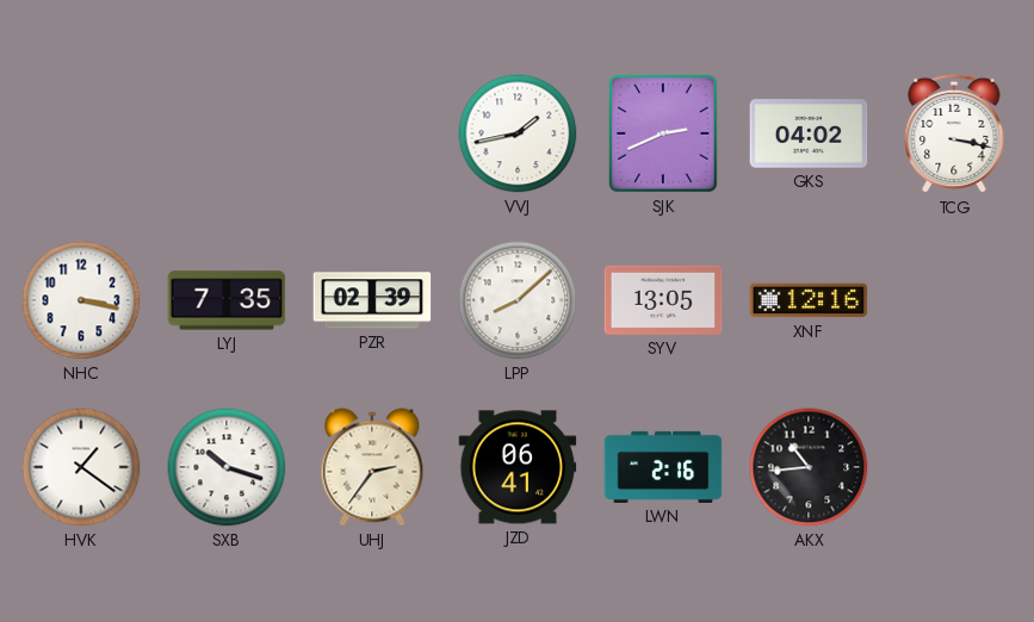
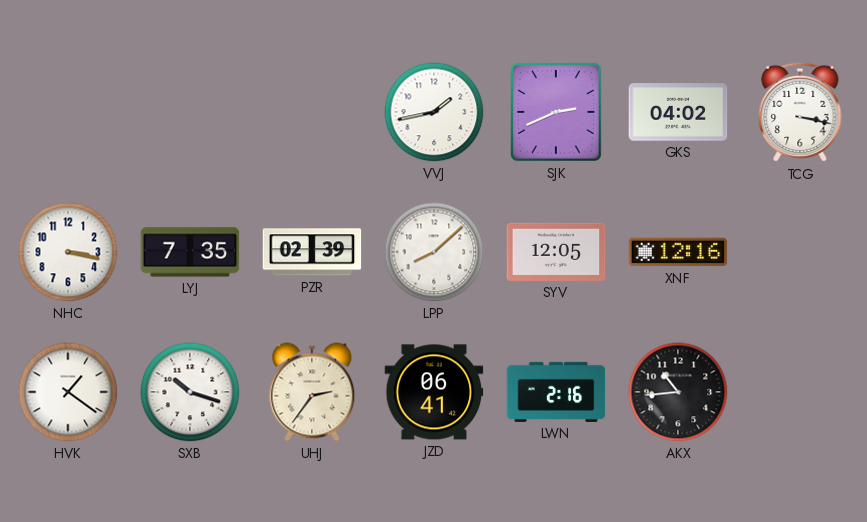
SYV: 13:05 -> 12:05
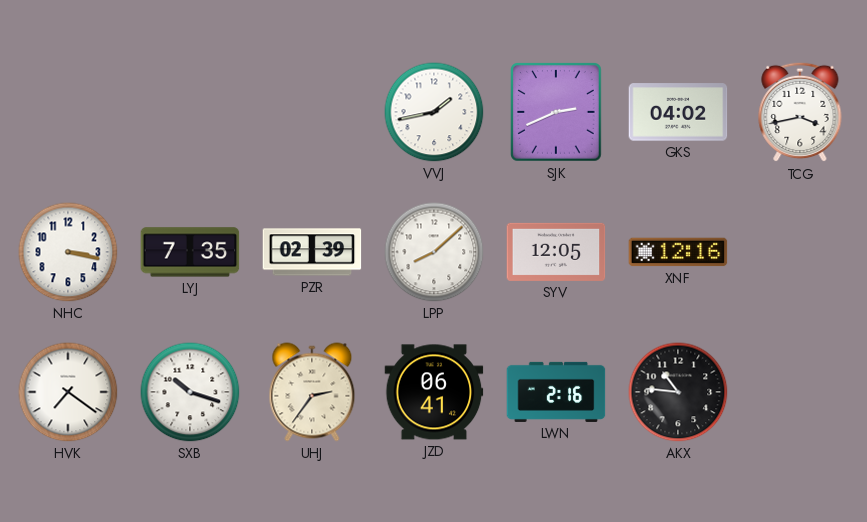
TCG: 3:17 -> 3:43
HVK: 1:21 -> 7:21
AKX: 10:44 -> 10:46
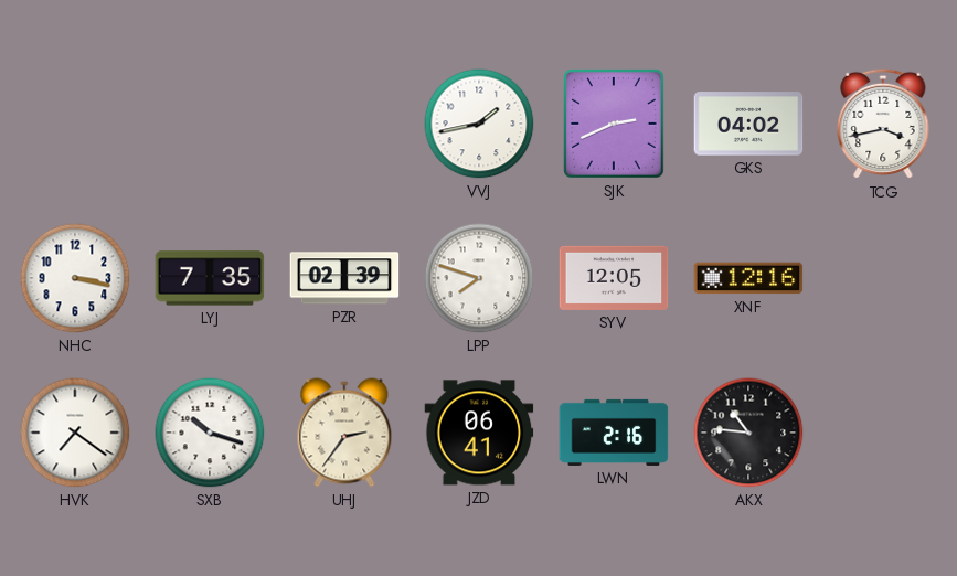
LPP: 8:08 -> 7:48
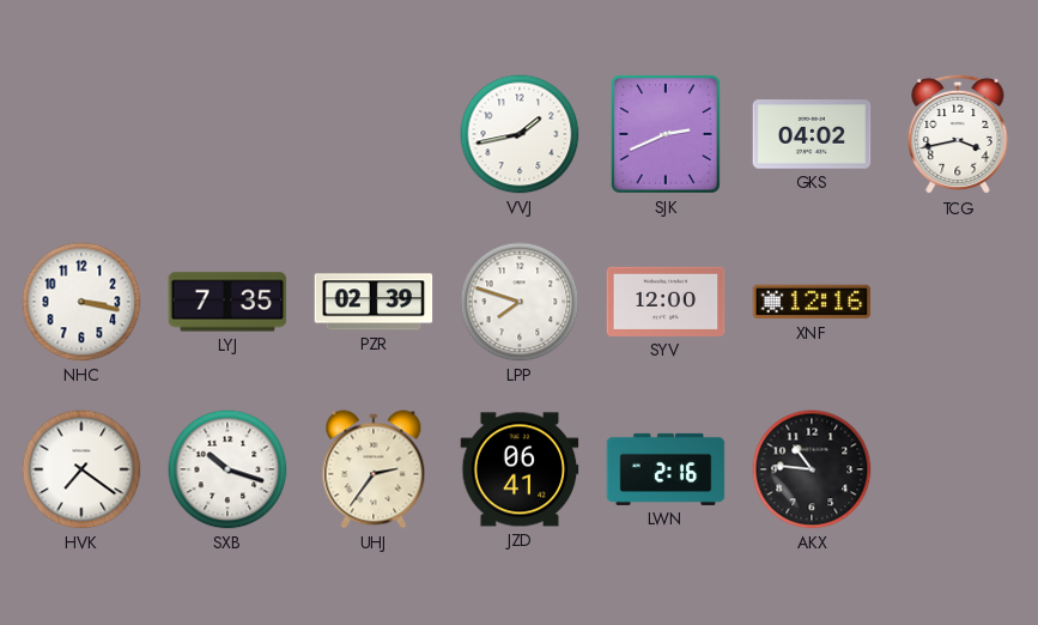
SYV: 12:05 -> 12:00
